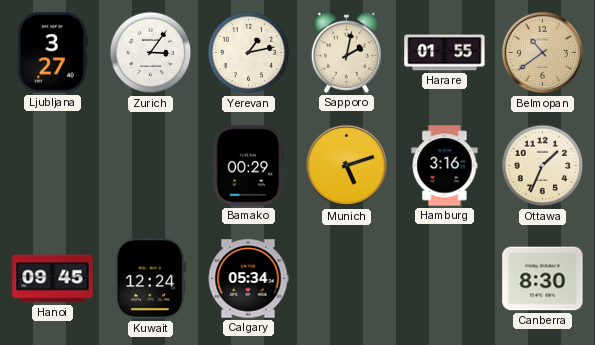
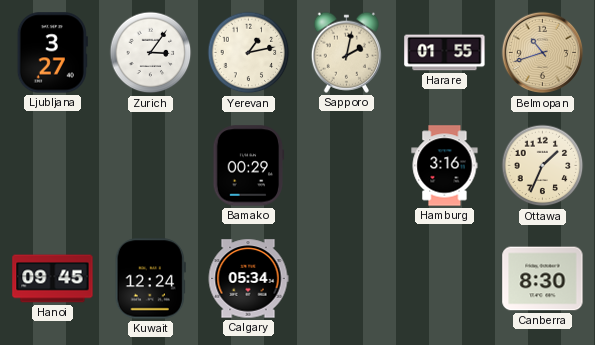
Belmopan: 10:39 -> 10:42
Munich: 5:12 -> none
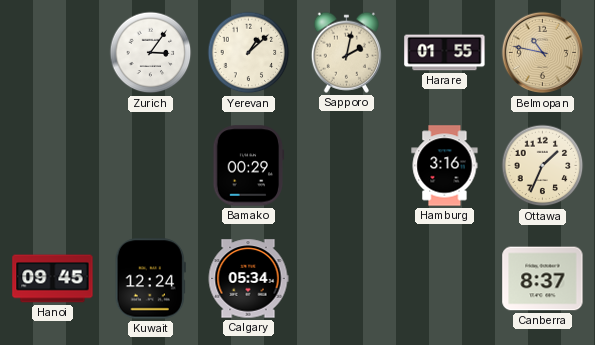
Ljubljana: 3:27 -> none
Yerevan: 1:13 -> 1:08
Belmopan: 10:42 -> 10:47
Canberra: 8:30 -> 8:37
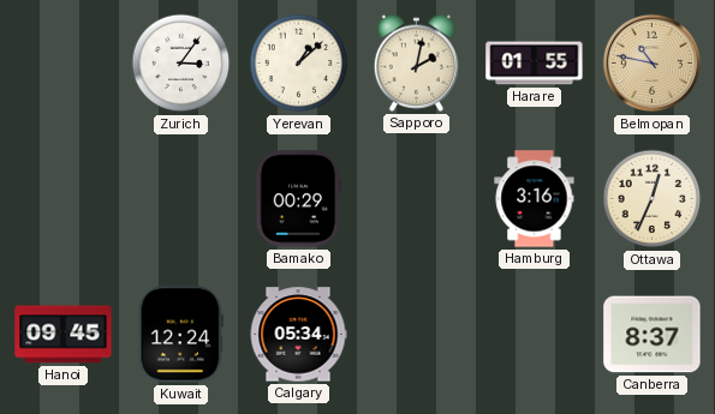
Ottawa: 1:34 -> 12:34
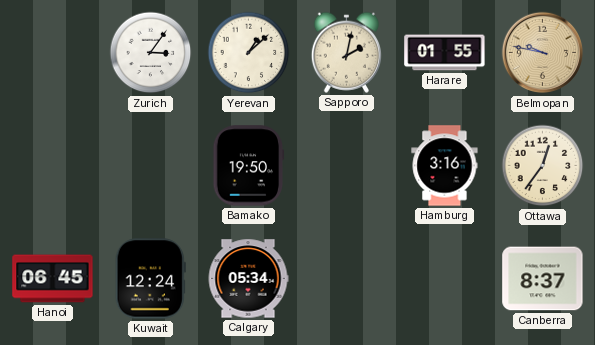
Belmopan: 10:47 -> 9:47
Bamako: 00:29 -> 19:50
Ottawa: 12:34 -> 12:36
Hanoi: 09:45 -> 06:45
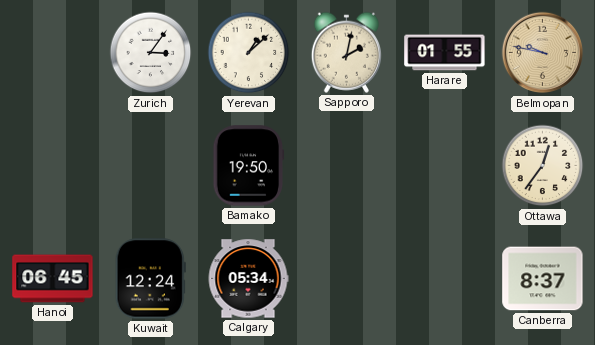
Hamburg: 3:16 -> none
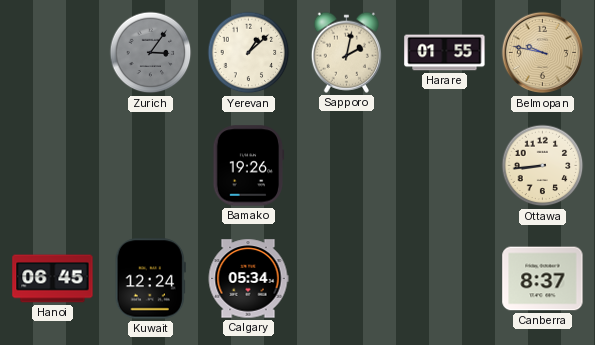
Zurich dial: white -> grey
Bamako: 19:50 -> 19:26
Ottawa: 12:36 -> 8:44
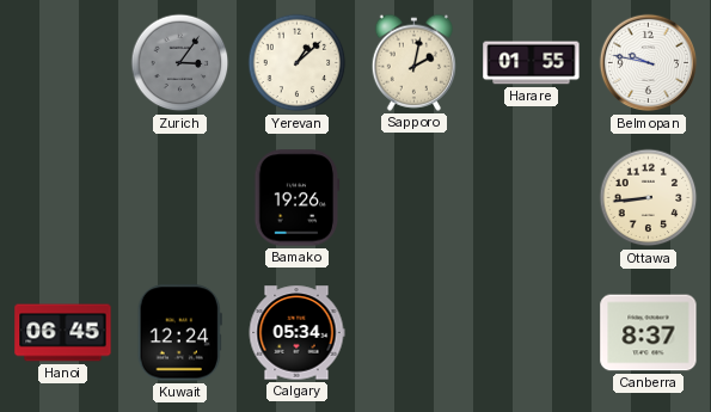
Belmopan dial: champagne -> white
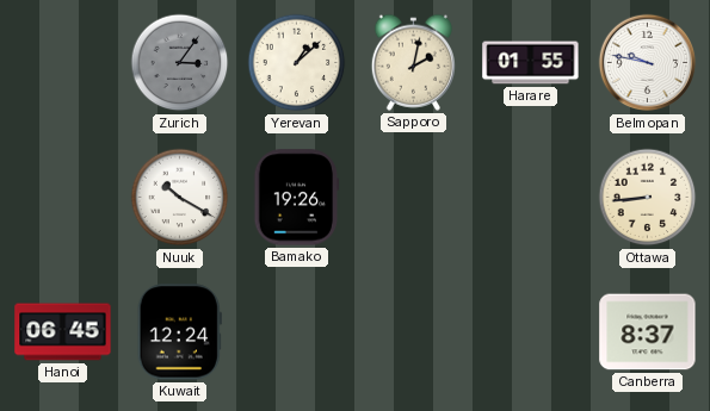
Nuuk: none -> 10:20
Calgary: 05:34 -> none
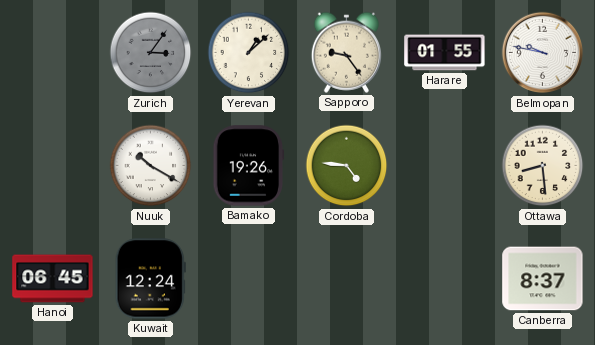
Sapporo: 2:02 -> 9:24
Cordoba: none -> 4:46
Ottawa: 8:44 -> 8:29
